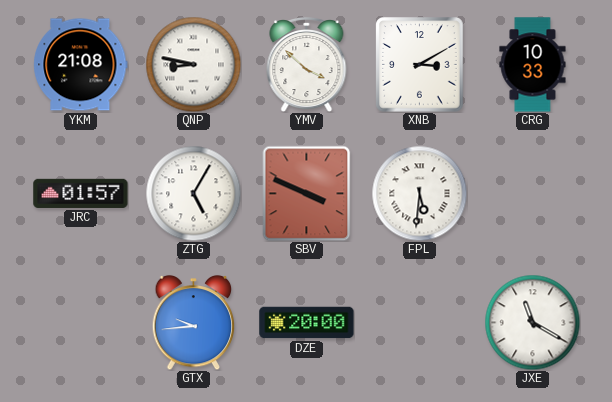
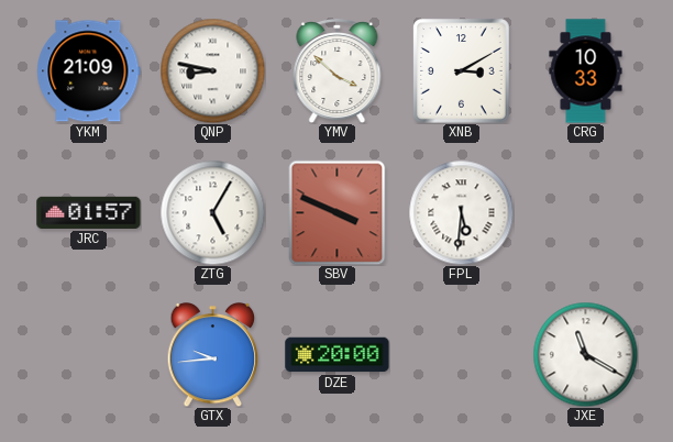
YKM: 21:08 -> 21:09
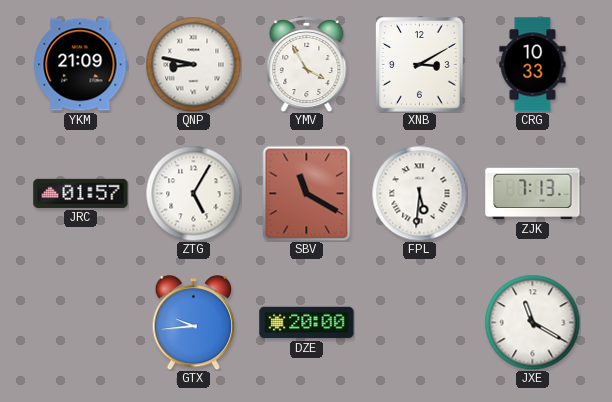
YMV: 3:52 -> 3:55
SBV: 3:49 -> 11:20
ZJK: none -> 7:13
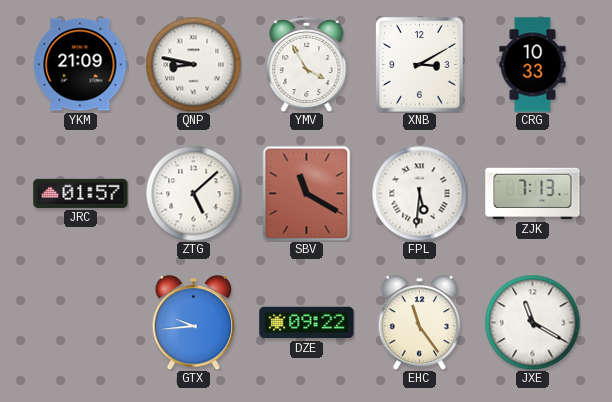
ZTG: 5:05 -> 5:08
DZE: 20:00 -> 09:22
EHC: none -> 11:24
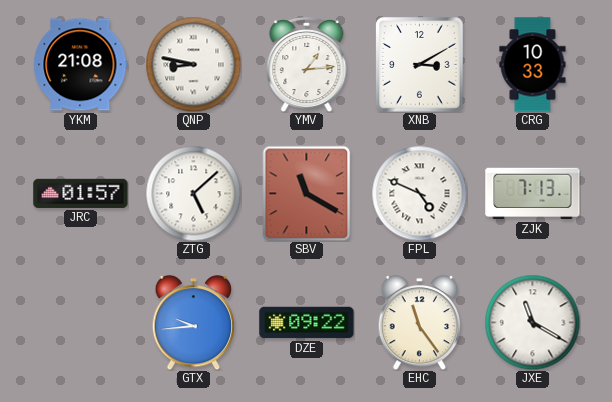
YKM: 21:09 -> 21:08
YMV: 3:55 -> 1:14
FPL: 5:31 -> 4:49
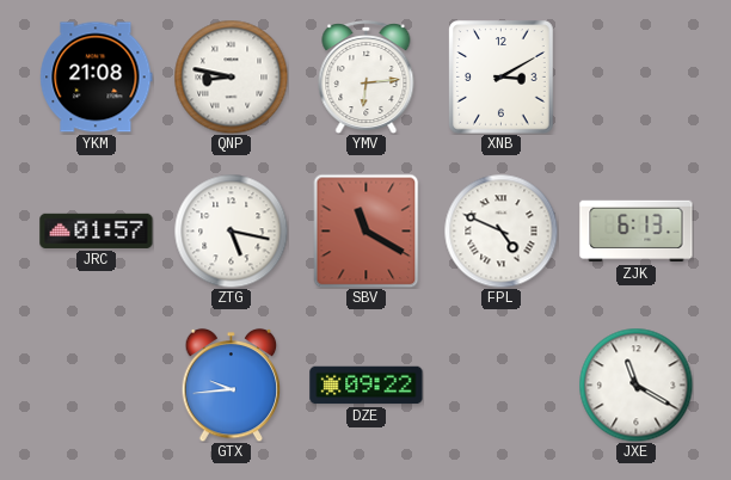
YMV: 1:14 -> 6:14
CRG: 10:33 -> none
ZTG: 5:08 -> 5:17
ZJK: 7:13 -> 6:13
EHC: 11:24 -> none
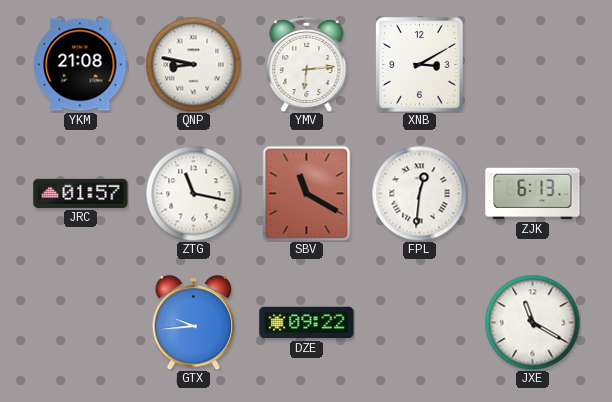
ZTG: 5:17 -> 11:17
FPL: 4:49 -> 12:31
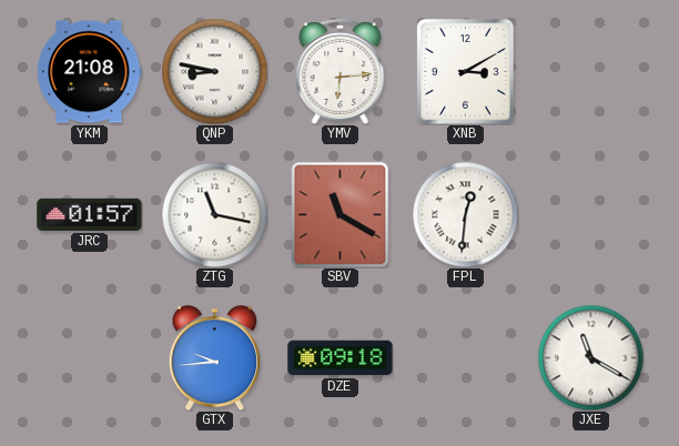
ZJK: 6:13 -> none
DZE: 09:22 -> 09:18
